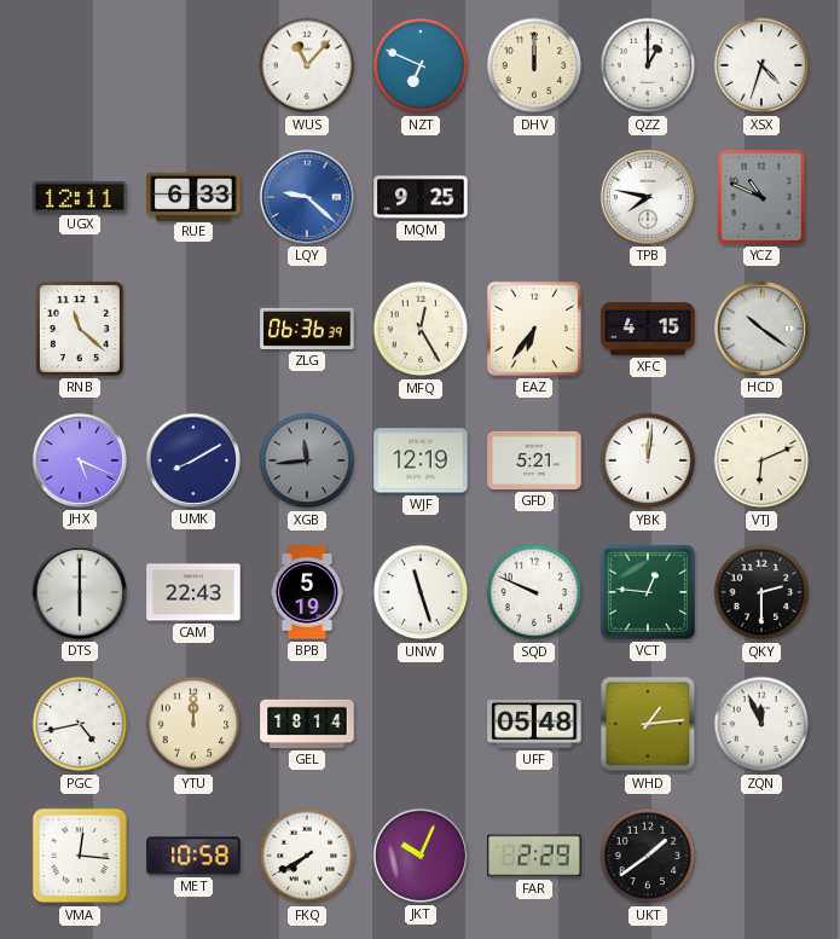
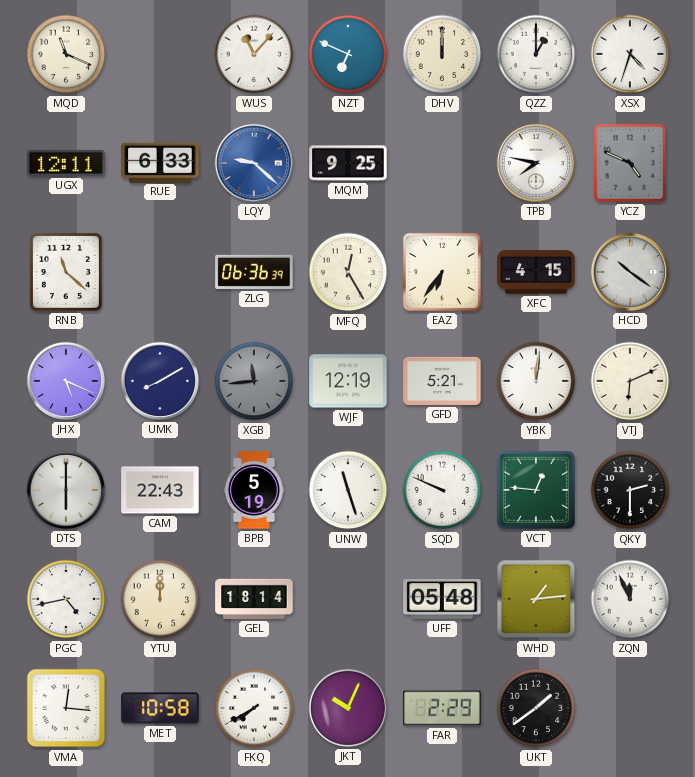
MQD: none -> 11:19
YCZ: 10:49 -> 4:49
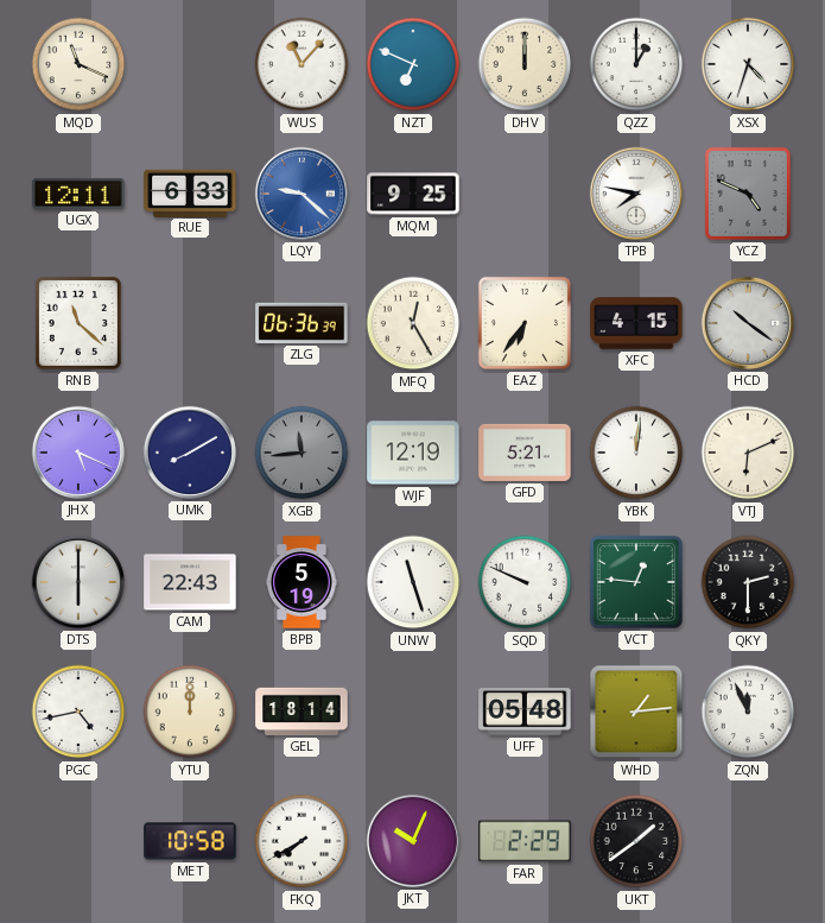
VMA: 12:16 -> none
